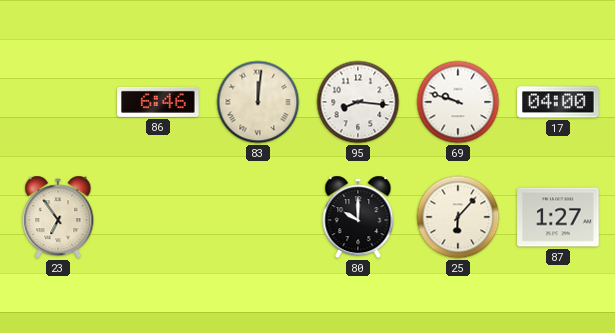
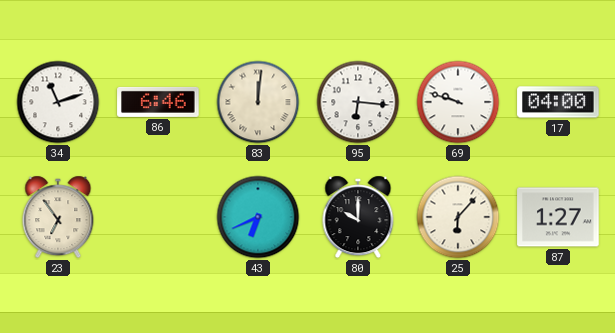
34: none -> 11:12
95: 8:16 -> 6:16
43: none -> 6:41
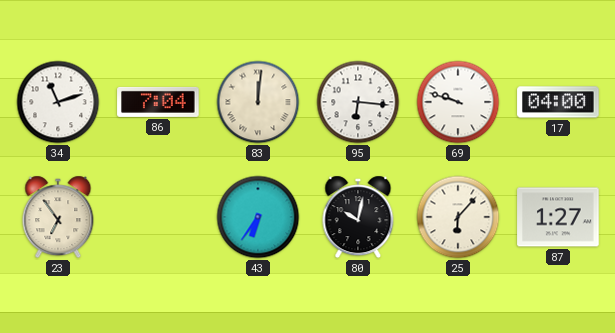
86: 6:46 -> 7:04
43: 6:41 -> 6:36
80: 10:00 -> 10:02
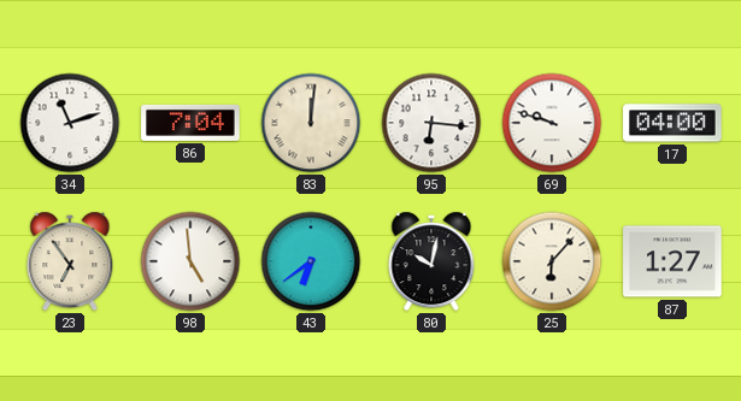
98: none -> 4:59
43: 6:36 -> 6:39
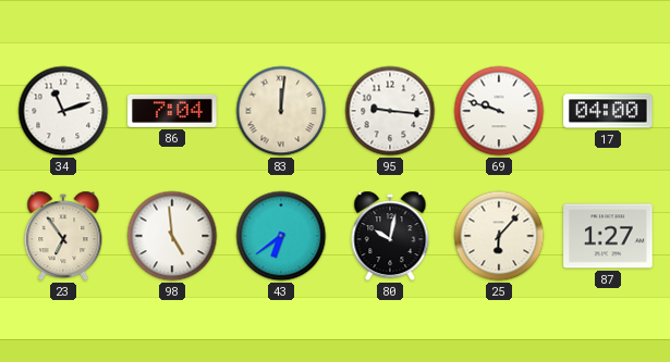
95: 6:16 -> 9:16
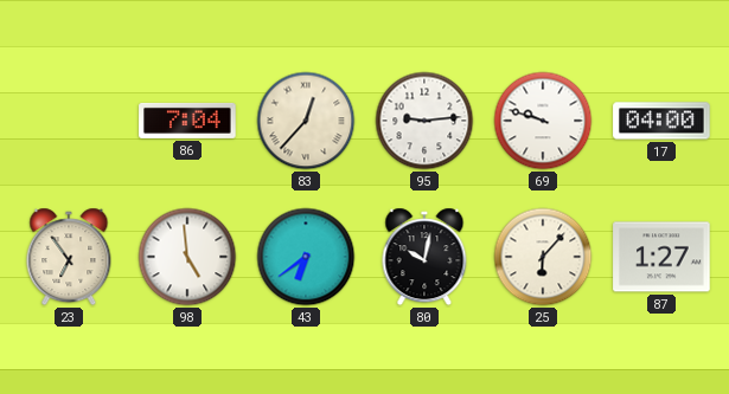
34: 11:12 -> none
83: 12:01 -> 12:37
95: 9:16 -> 9:14
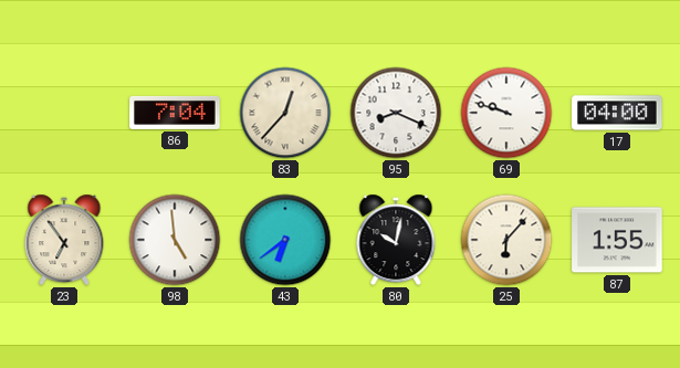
95: 9:14 -> 8:19
87: 1:27 -> 1:55
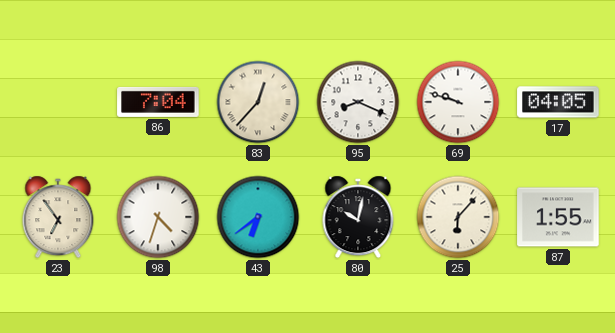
17: 04:00 -> 04:05
98: 4:59 -> 4:33
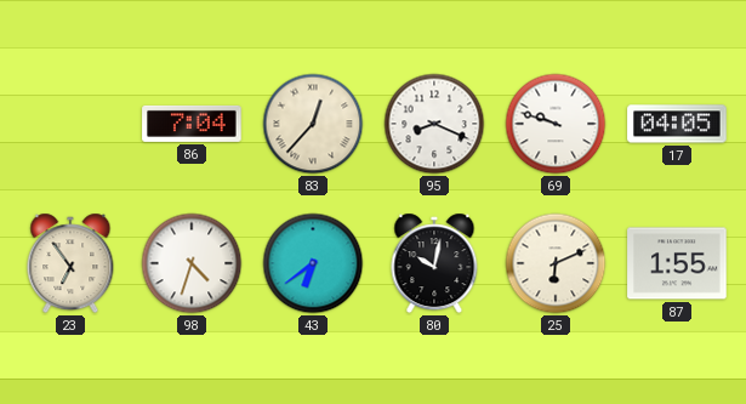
25: 6:07 -> 6:11
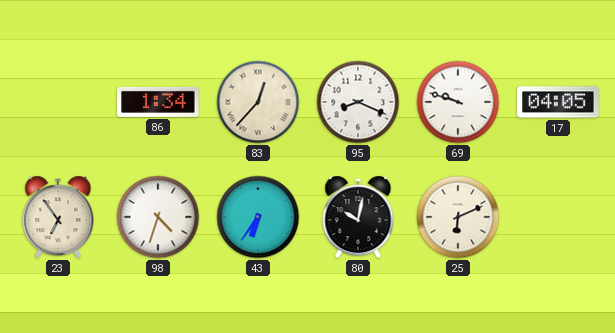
86: 7:04 -> 1:34
43: 6:39 -> 6:36
87: 1:55 -> none
